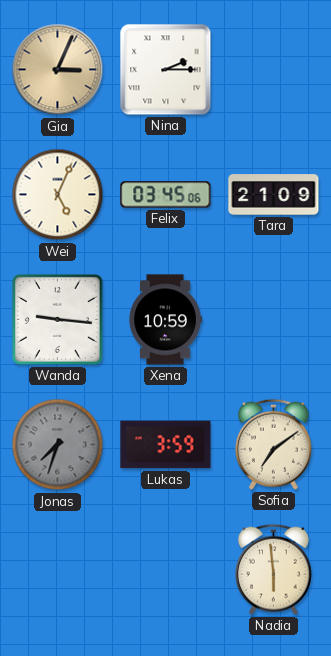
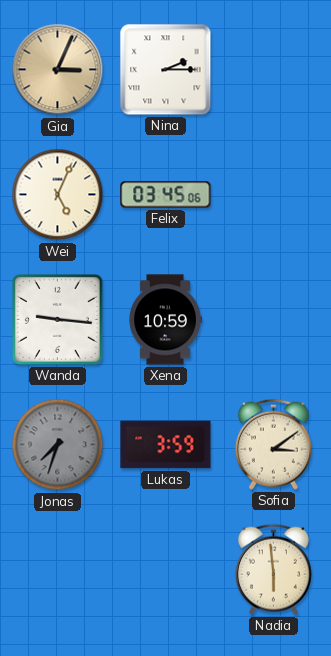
Tara: 21:09 -> none
Sofia: 7:09 -> 3:09
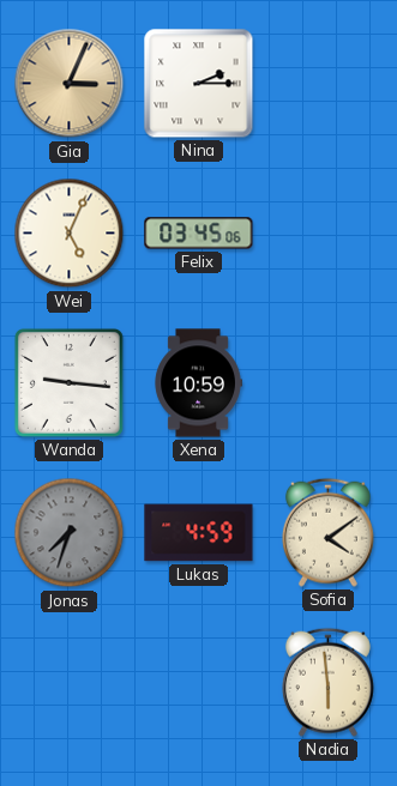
Lukas: 3:59 -> 4:59
Sofia: 3:09 -> 4:09
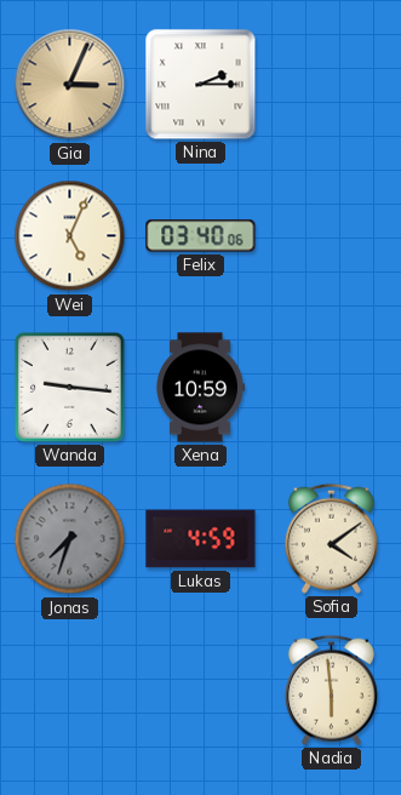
Felix: 03:45 -> 03:40
